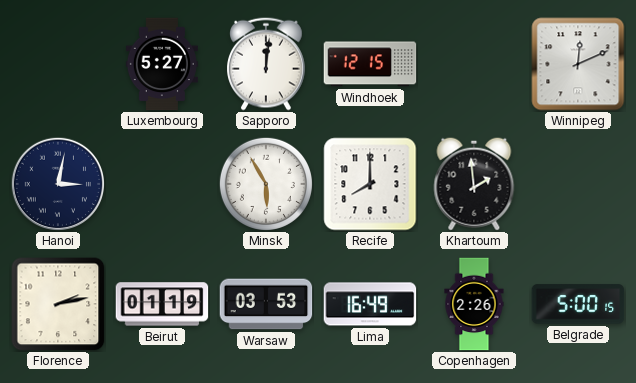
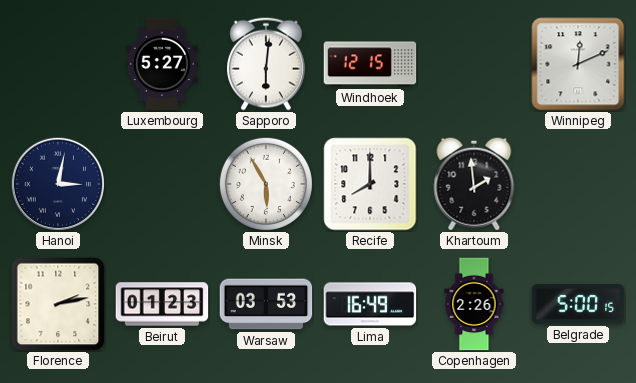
Sapporo: 12:01 -> 6:01
Beirut: 01:19 -> 01:23
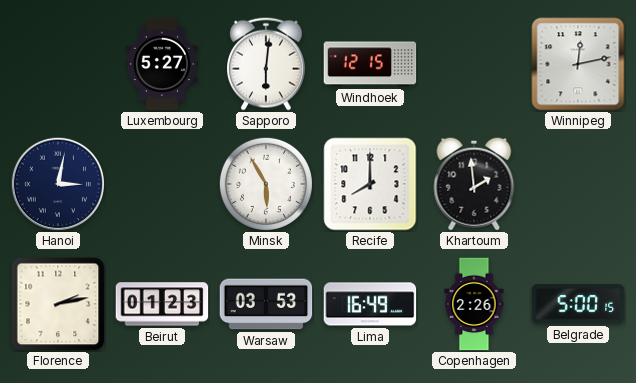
Winnipeg: 12:11 -> 12:13
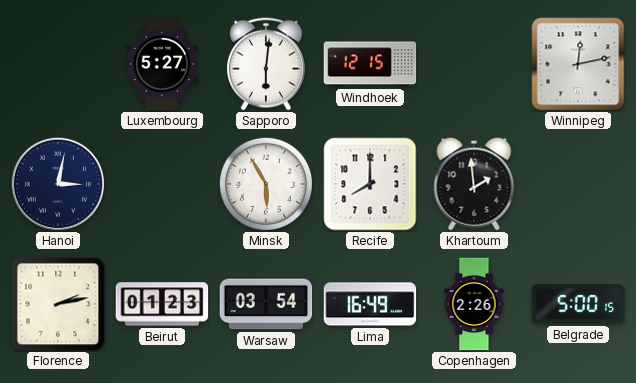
Warsaw: 03:53 -> 03:54
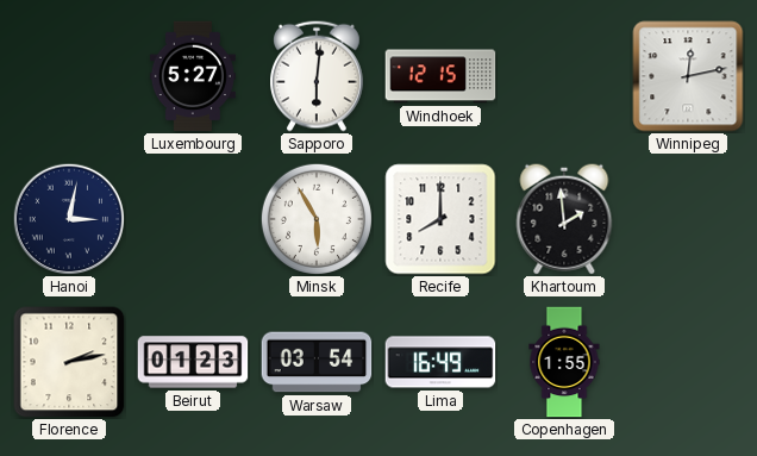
Copenhagen: 2:26 -> 1:55
Belgrade: 5:00 -> none
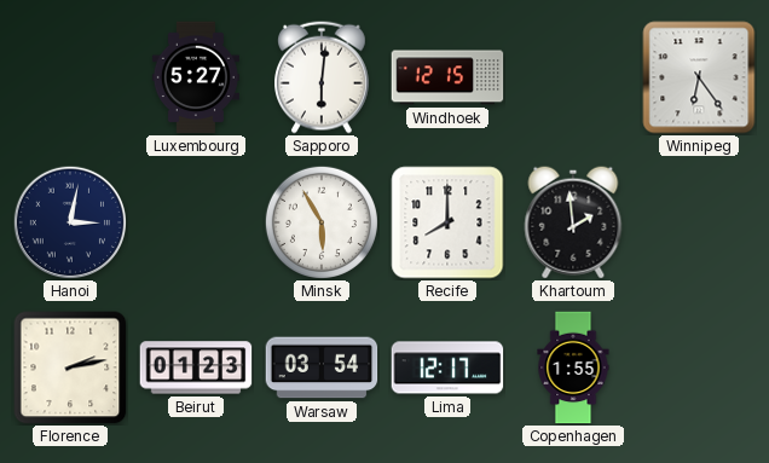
Winnipeg: 12:13 -> 6:24
Lima: 16:49 -> 12:17
